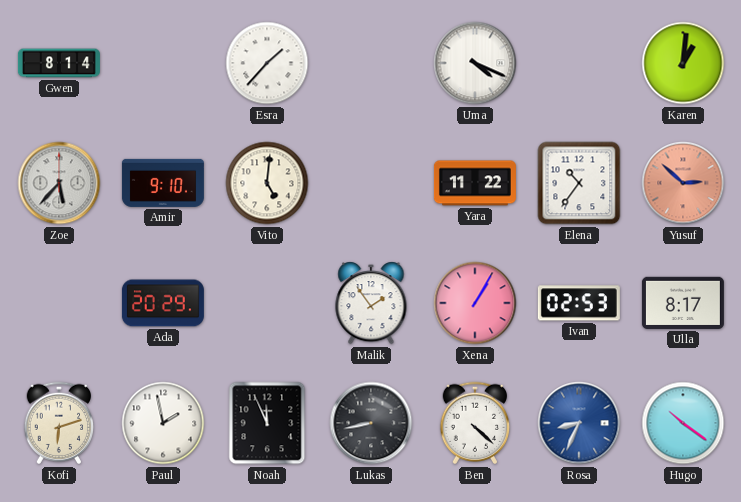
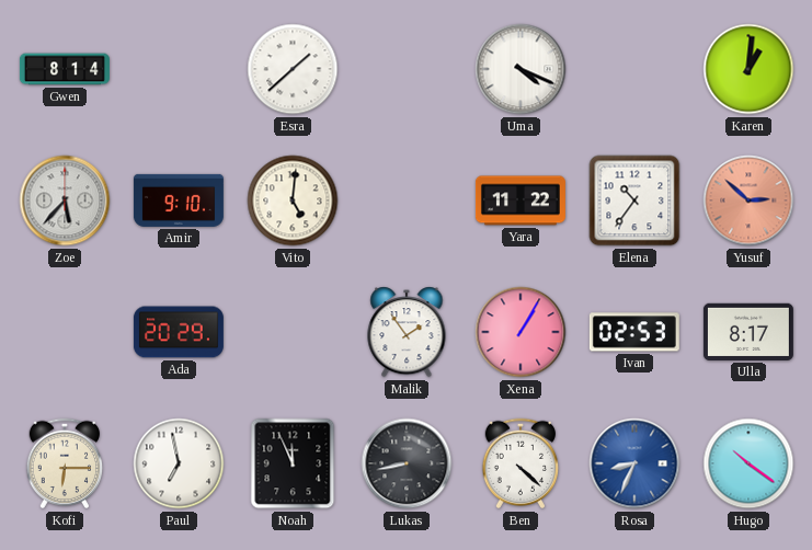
Esra: 1:37 -> 1:38
Kofi: 6:12 -> 6:15
Paul: 1:58 -> 6:58
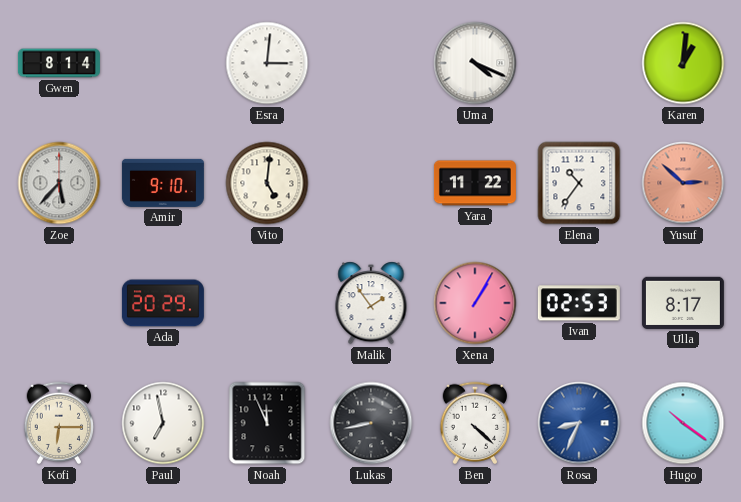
Esra: 1:38 -> 3:01
